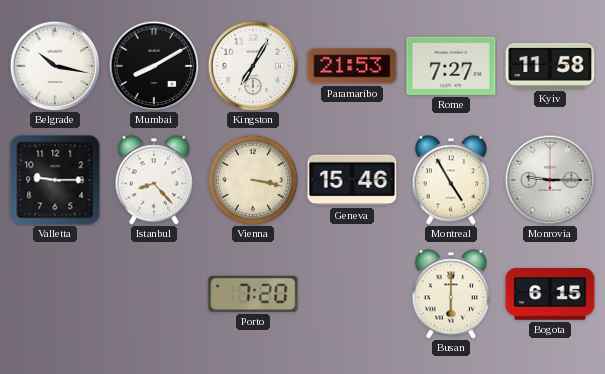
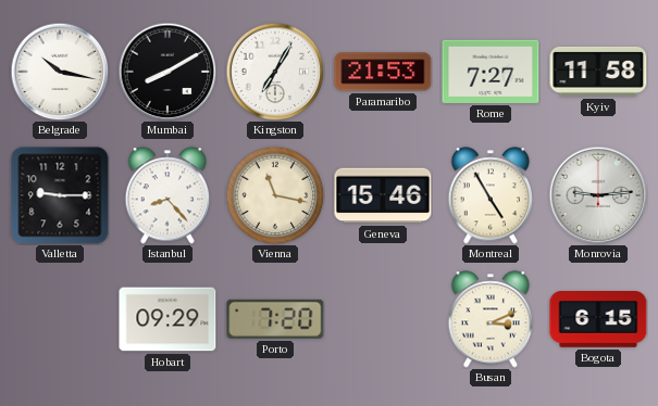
Vienna: 3:17 -> 11:17
Monrovia: 9:15 -> 9:14
Hobart: none -> 09:29
Busan: 6:00 -> 3:11
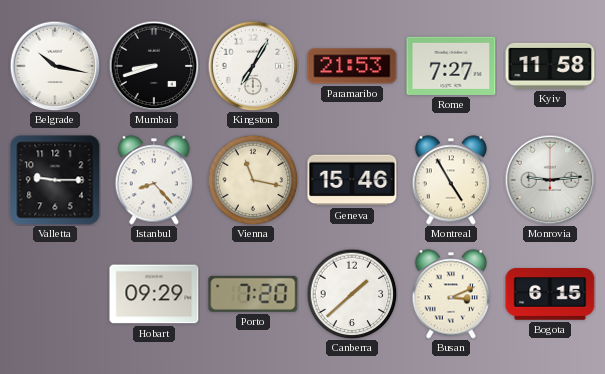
Mumbai: 8:10 -> 8:42
Canberra: none -> 1:38
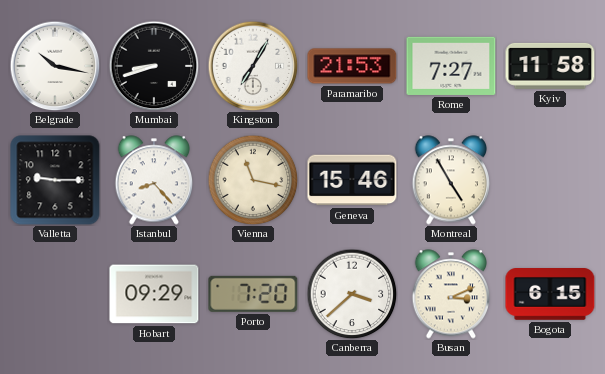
Monrovia: 9:14 -> none
Canberra: 1:38 -> 3:38
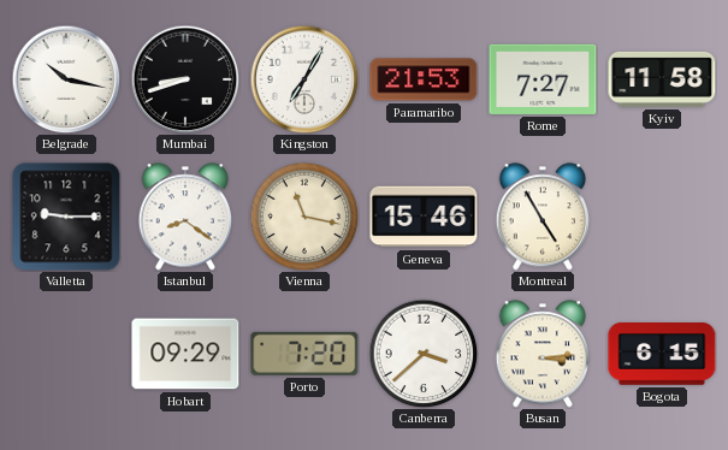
Istanbul: 8:23 -> 8:21
Busan: 3:11 -> 3:14
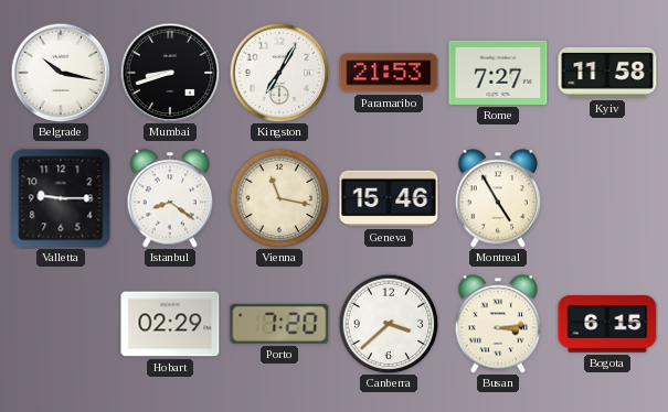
Hobart: 09:29 -> 02:29
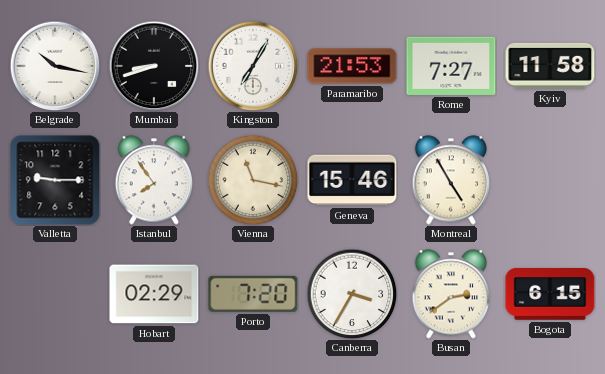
Istanbul: 8:21 -> 7:54
Canberra: 3:38 -> 3:35
Busan: 3:14 -> 2:39
